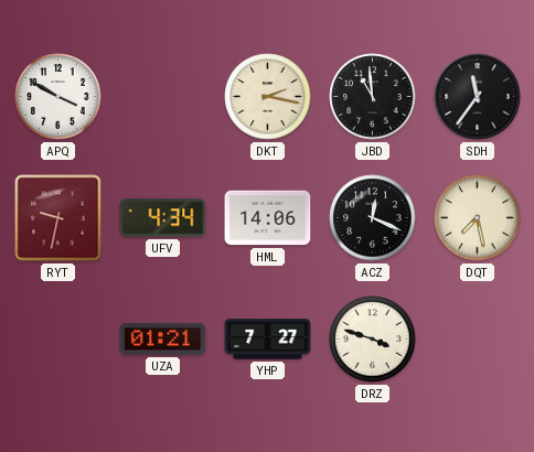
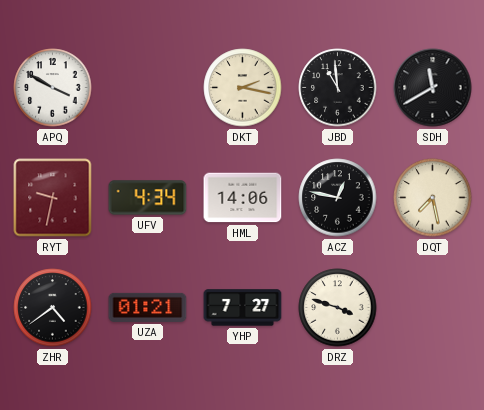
SDH: 11:36 -> 11:40
ACZ: 12:19 -> 12:47
ZHR: none -> 4:39
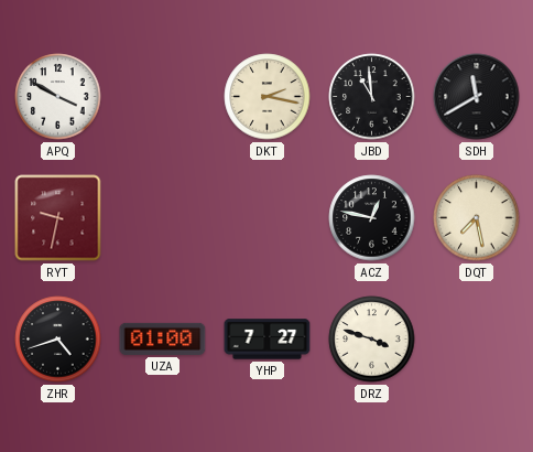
UFV: 4:34 -> none
HML: 14:06 -> none
ZHR: 4:39 -> 4:42
UZA: 01:21 -> 01:00
